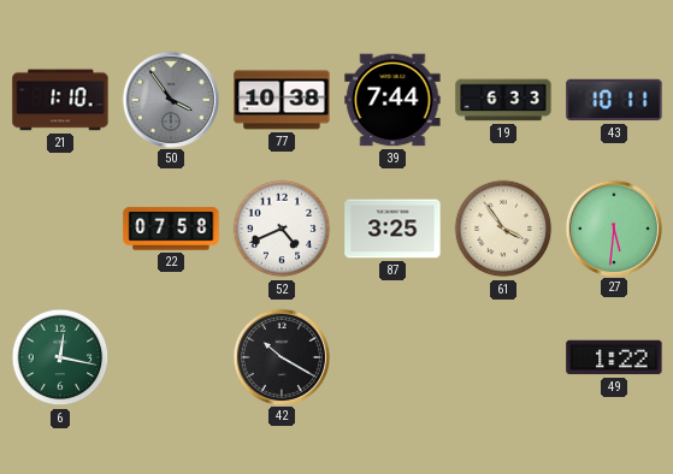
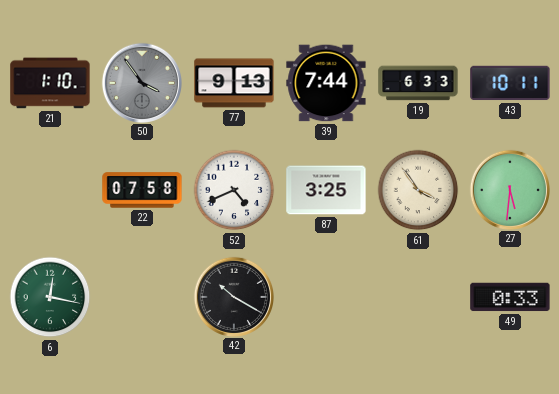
77: 10:38 -> 9:13
49: 1:22 -> 0:33
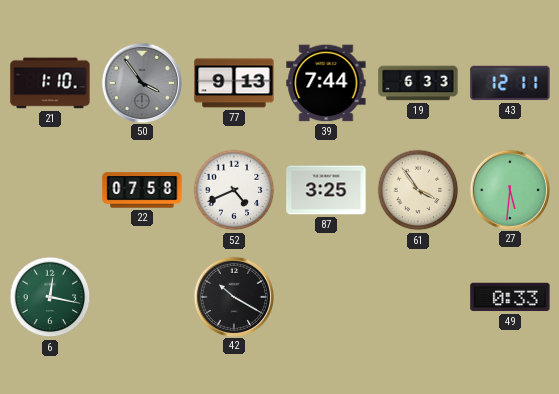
43: 10:11 -> 12:11
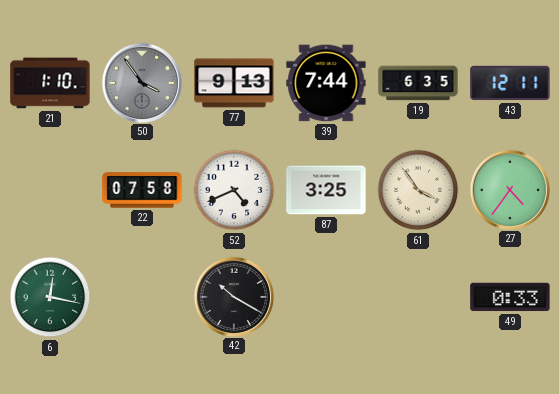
19: 6:33 -> 6:35
27: 5:31 -> 4:36
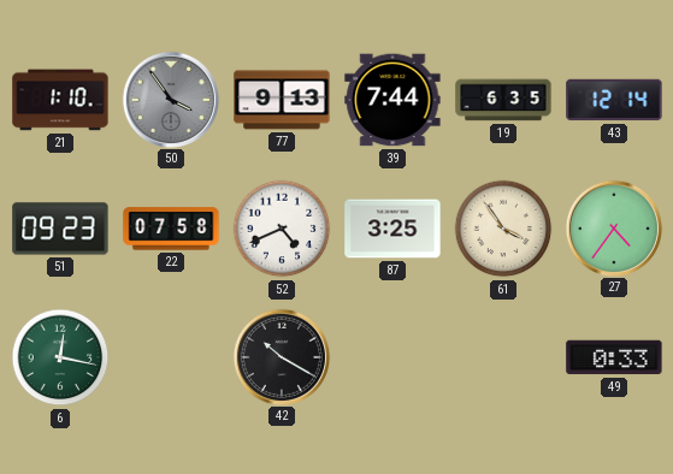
43: 12:11 -> 12:14
51: none -> 09:23
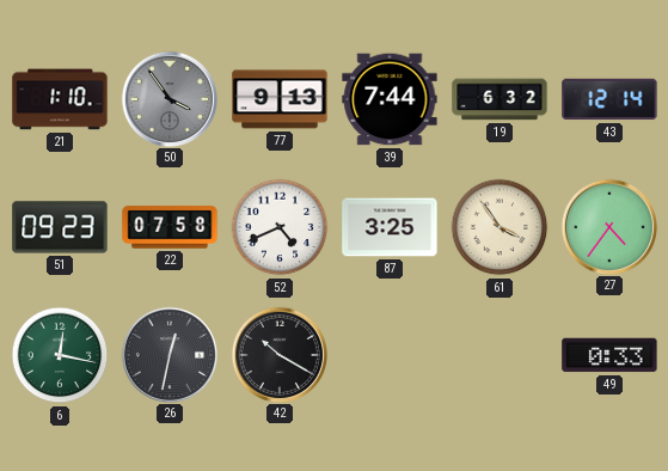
19: 6:35 -> 6:32
26: none -> 12:32
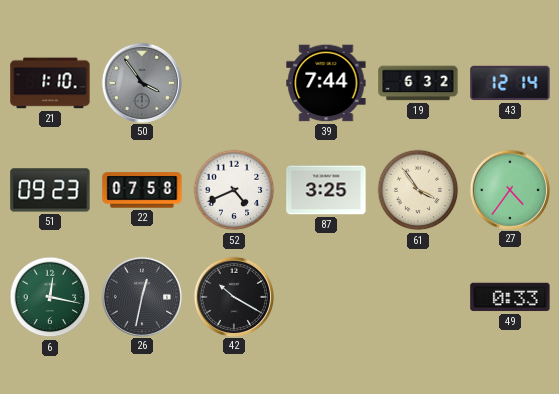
77: 9:13 -> none
